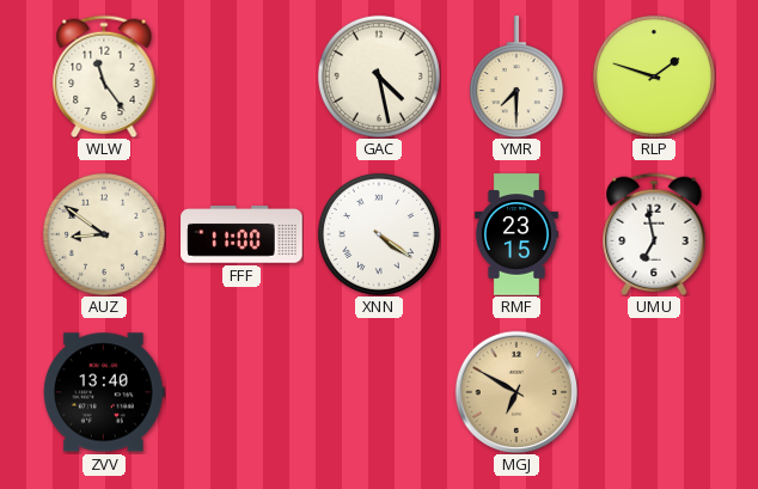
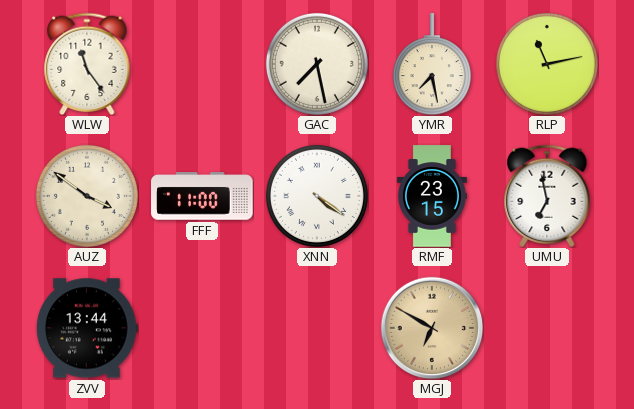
GAC: 4:28 -> 7:28
YMR: 7:30 -> 7:28
RLP: 1:48 -> 11:13
AUZ: 8:51 -> 3:51
ZVV: 13:40 -> 13:44
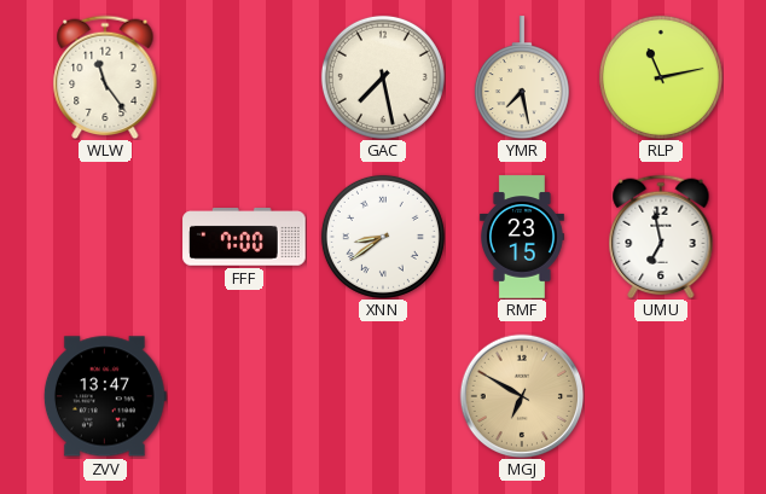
AUZ: 3:51 -> none
FFF: 11:00 -> 7:00
XNN: 4:21 -> 8:39
ZVV: 13:44 -> 13:47
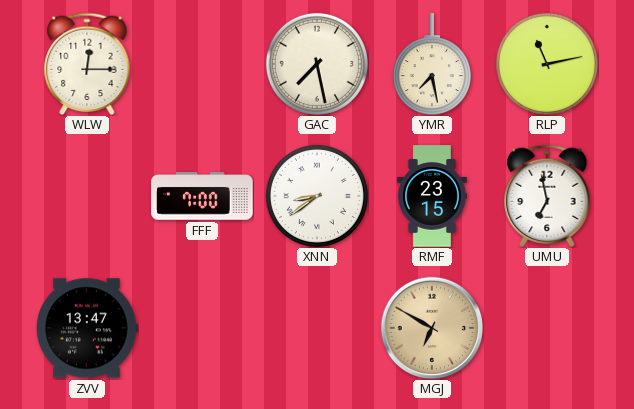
WLW: 11:24 -> 12:15
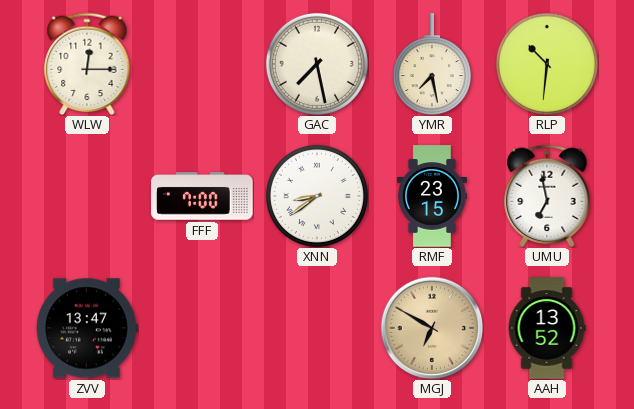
RLP: 11:13 -> 10:31
AAH: none -> 13:52
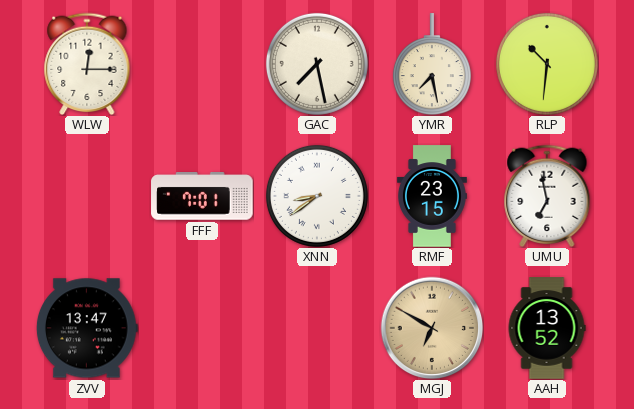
FFF: 7:00 -> 7:01
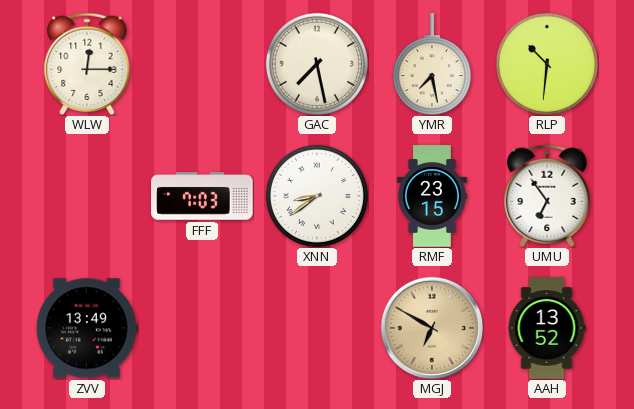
FFF: 7:01 -> 7:03
UMU: 6:58 -> 6:54
ZVV: 13:47 -> 13:49
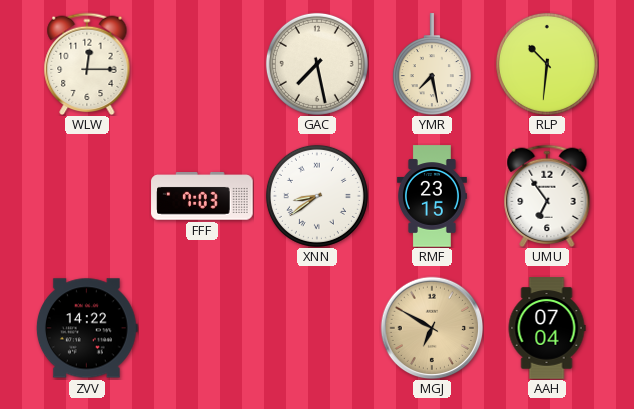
ZVV: 13:49 -> 14:22
AAH: 13:52 -> 07:04
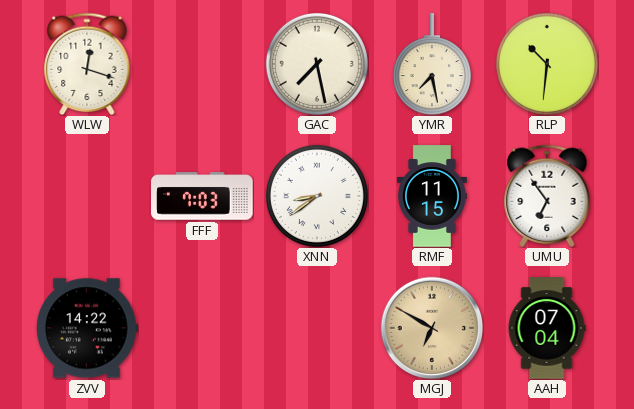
WLW: 12:15 -> 12:18
RMF: 23:15 -> 11:15
